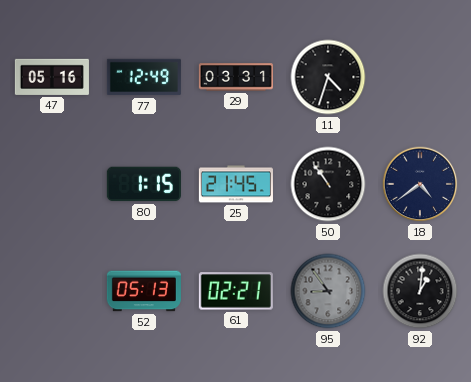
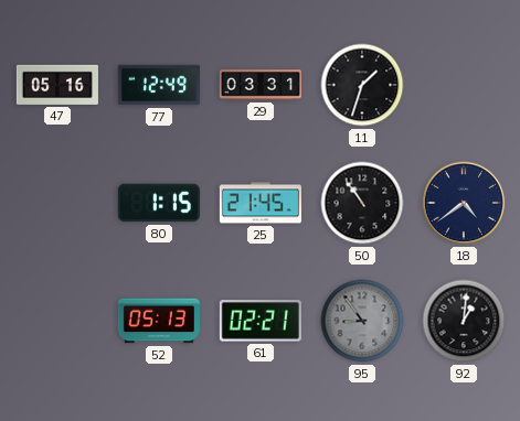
11: 4:33 -> 1:33
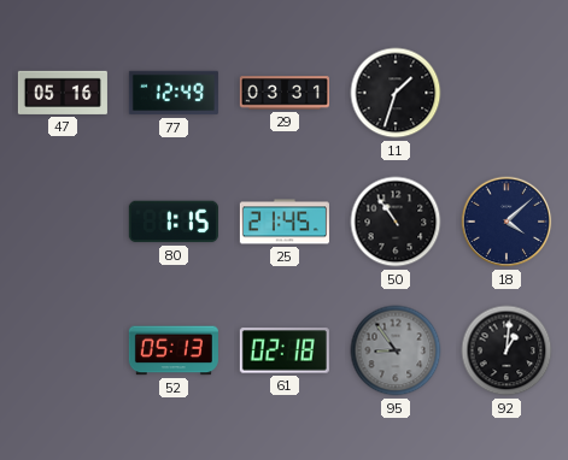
18: 4:39 -> 4:08
61: 02:21 -> 02:18
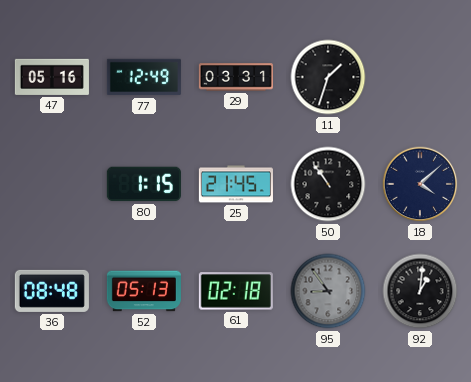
36: none -> 08:48
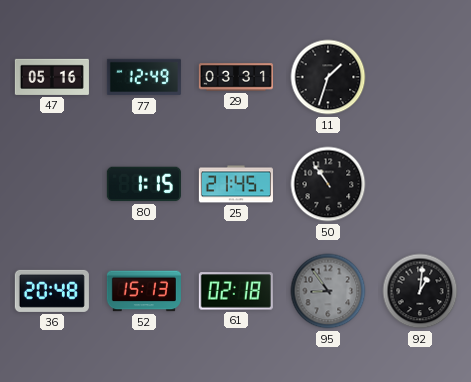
18: 4:08 -> none
36: 08:48 -> 20:48
52: 05:13 -> 15:13
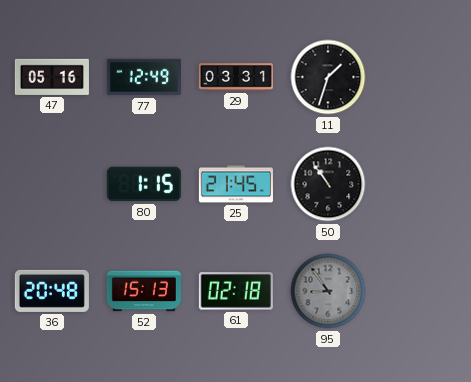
92: 1:01 -> none
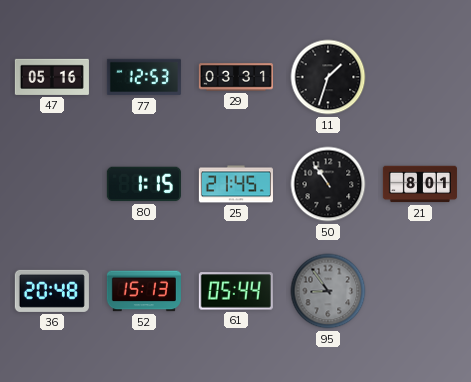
77: 12:49 -> 12:53
21: none -> 8:01
61: 02:18 -> 05:44
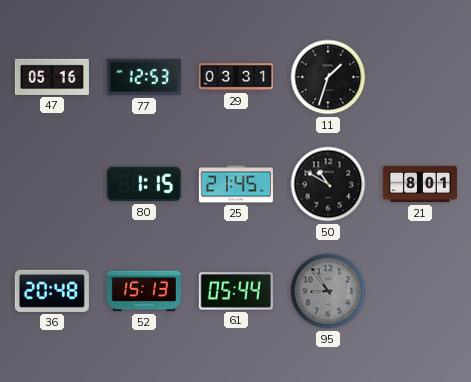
50: 10:54 -> 10:50
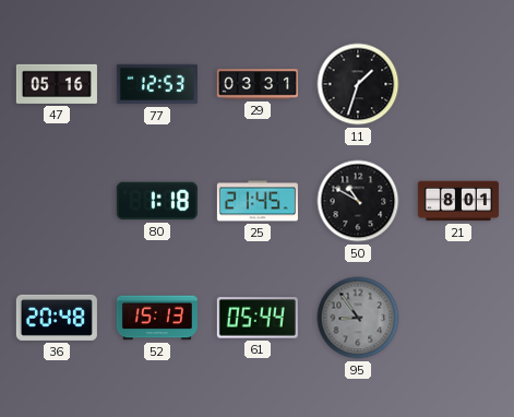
80: 1:15 -> 1:18
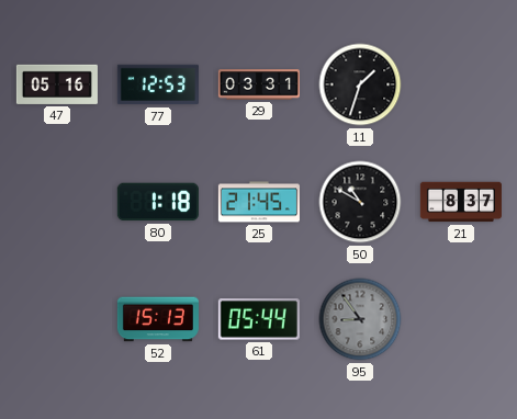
21: 8:01 -> 8:37
36: 20:48 -> none
